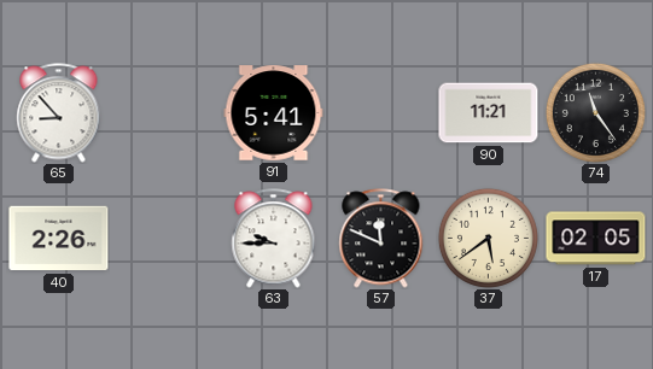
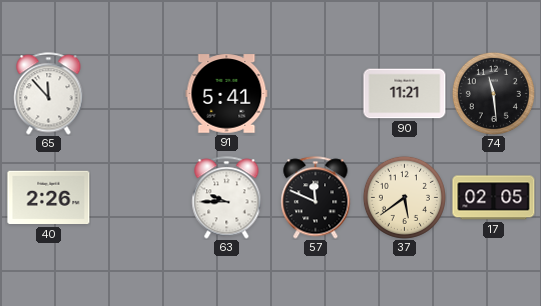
65: 8:53 -> 11:53
74: 11:24 -> 11:29
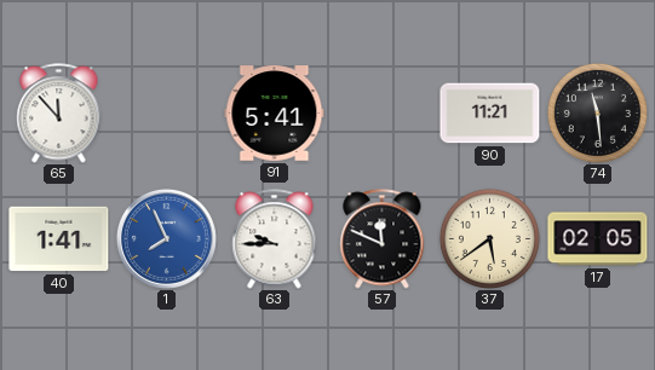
40: 2:26 -> 1:41
1: none -> 7:56
